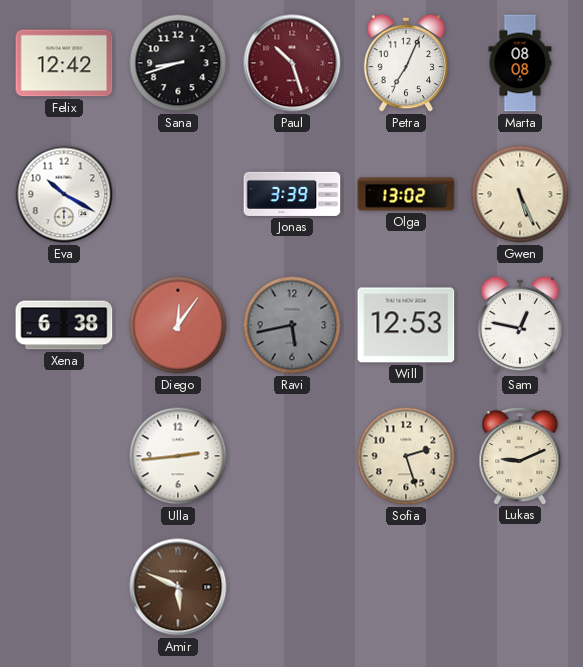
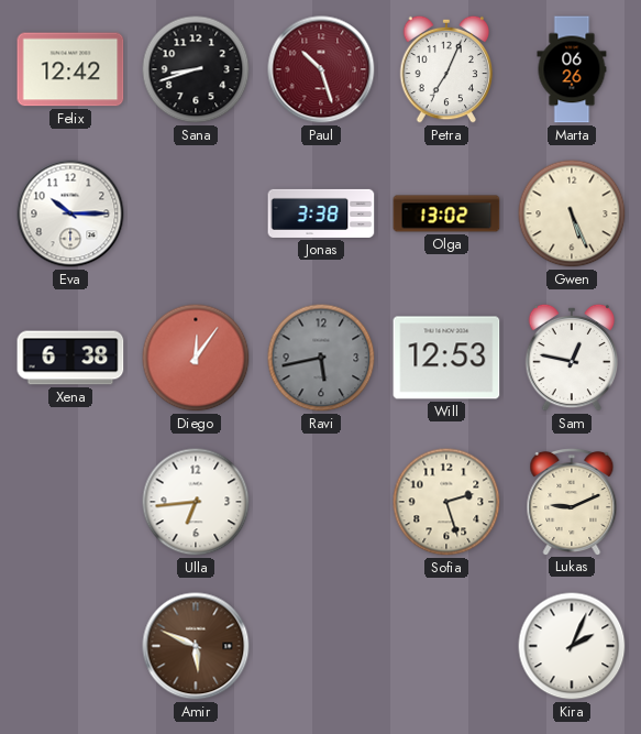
Marta: 08:08 -> 06:26
Eva: 10:20 -> 10:15
Jonas: 3:39 -> 3:38
Ulla: 2:44 -> 6:44
Kira: none -> 2:04
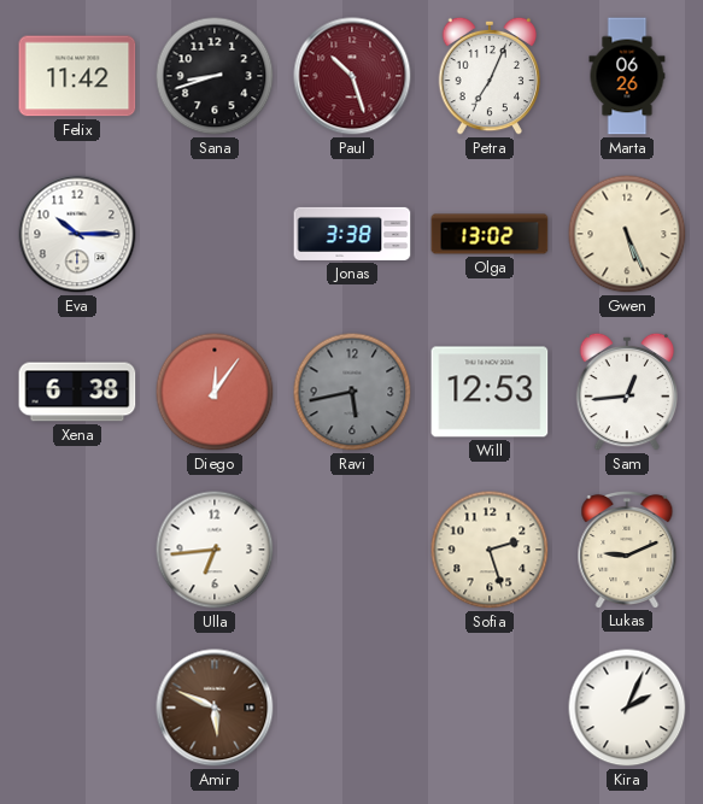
Felix: 12:42 -> 11:42
Sam: 12:47 -> 12:44
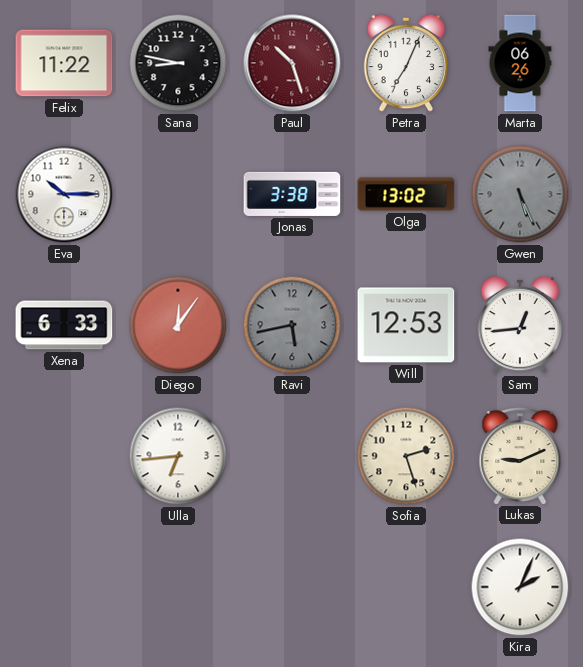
Felix: 11:42 -> 11:22
Sana: 8:42 -> 8:47
Gwen dial: cream -> grey
Xena: 6:38 -> 6:33
Amir: 5:49 -> none
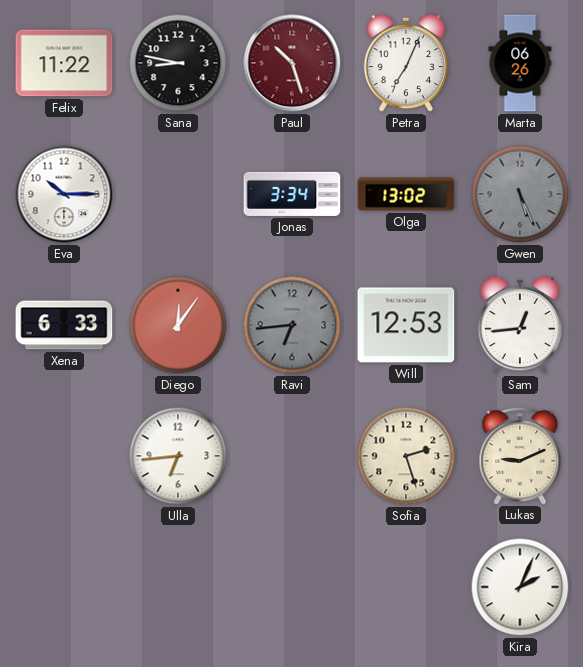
Jonas: 3:38 -> 3:34
Ravi: 5:43 -> 6:44
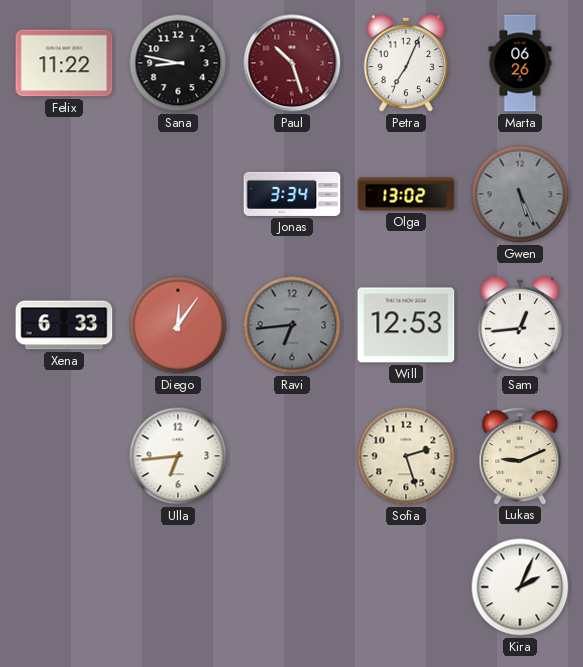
Eva: 10:15 -> none
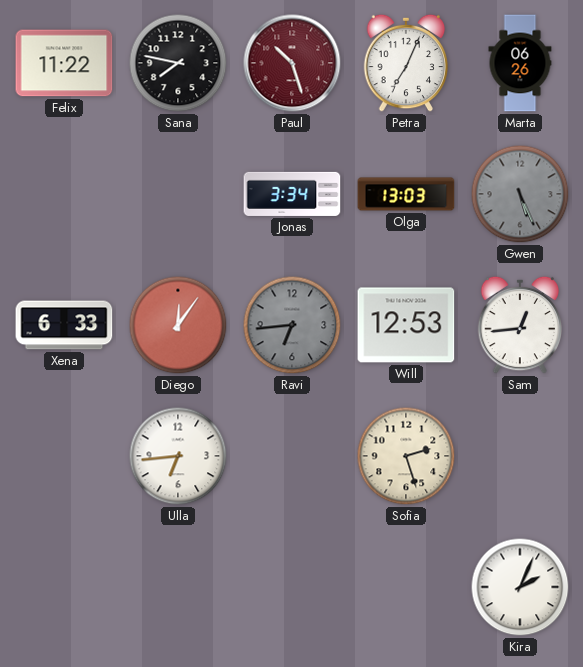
Sana: 8:47 -> 7:47
Olga: 13:02 -> 13:03
Lukas: 9:11 -> none
